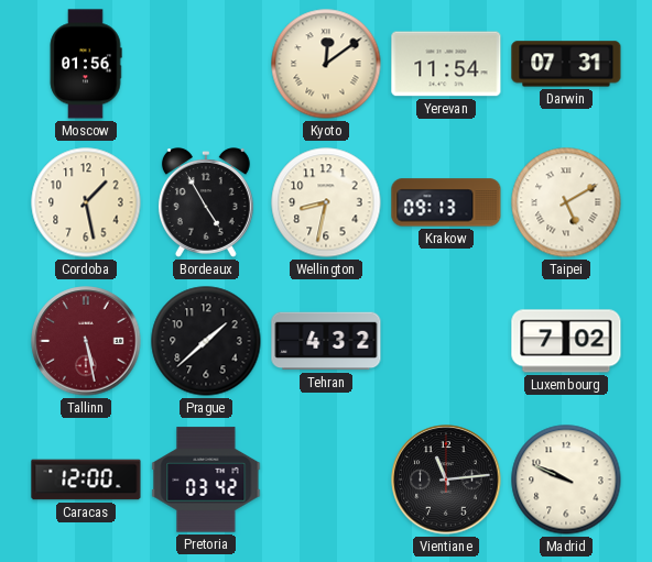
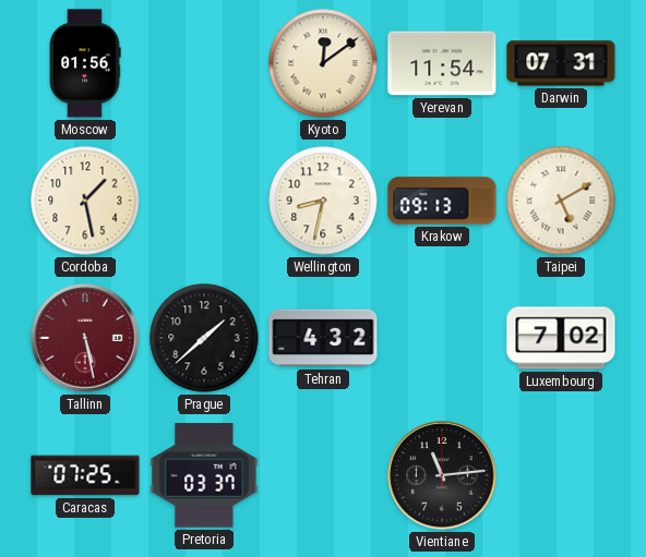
Bordeaux: 4:55 -> none
Caracas: 12:00 -> 07:25
Pretoria: 03:42 -> 03:37
Madrid: 9:49 -> none
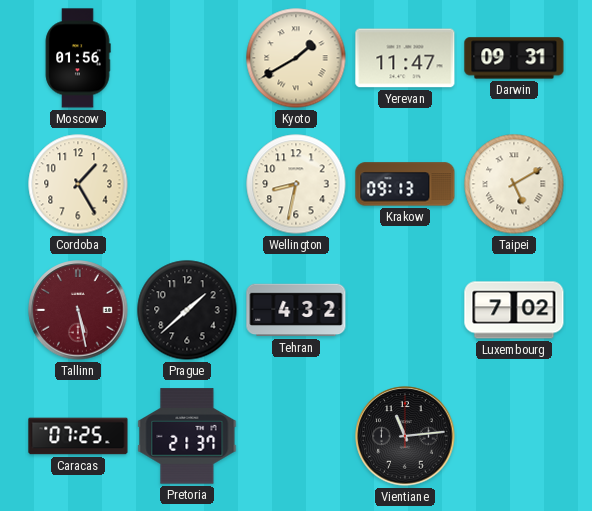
Kyoto: 12:09 -> 1:40
Yerevan: 11:54 -> 11:47
Darwin: 07:31 -> 09:31
Cordoba: 1:28 -> 1:25
Pretoria: 03:37 -> 21:37
